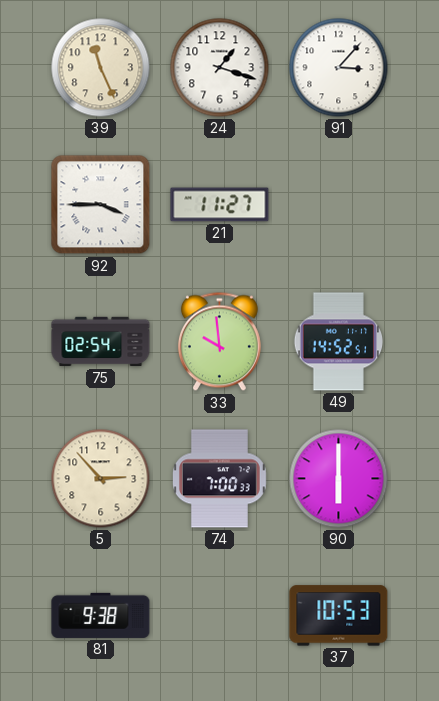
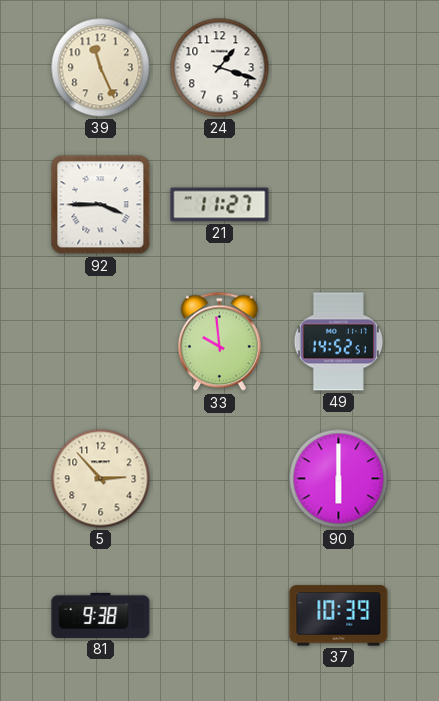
91: 3:07 -> none
75: 02:54 -> none
74: 7:00 -> none
37: 10:53 -> 10:39
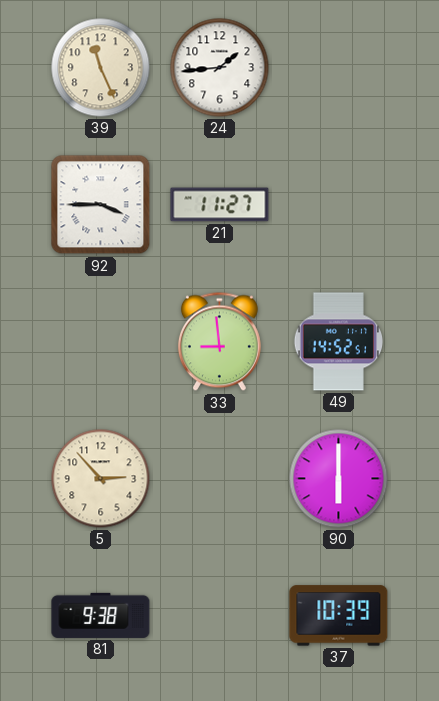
24: 1:18 -> 1:44
33: 9:59 -> 8:59
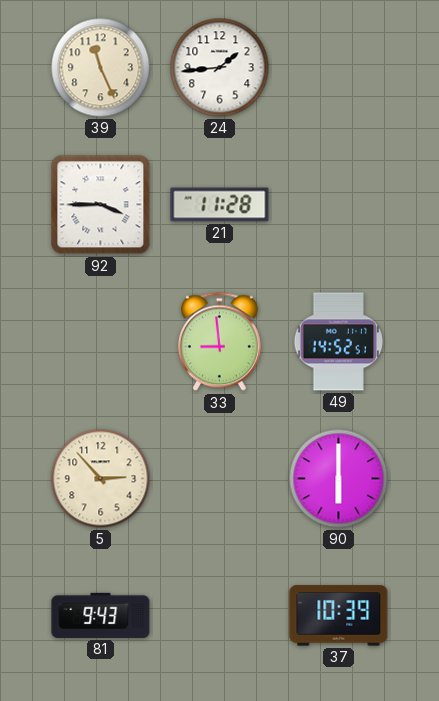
21: 11:27 -> 11:28
81: 9:38 -> 9:43
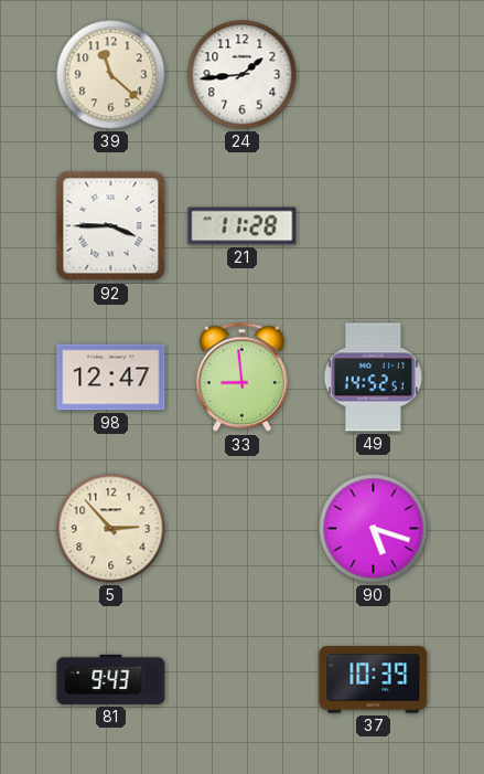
39: 11:26 -> 11:22
98: none -> 12:47
90: 6:00 -> 5:18
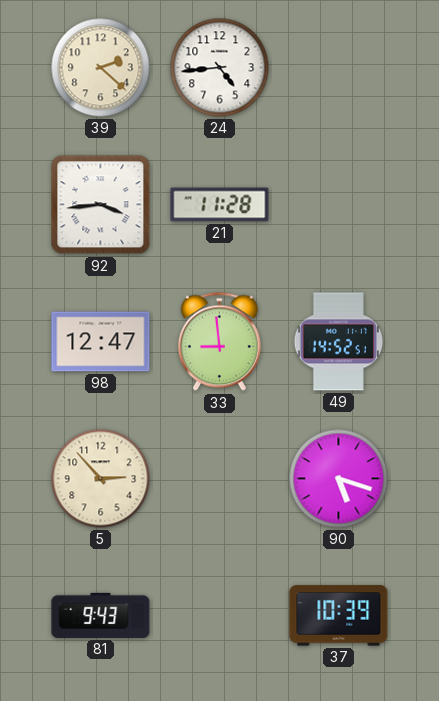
39: 11:22 -> 2:22
24: 1:44 -> 4:44
92: 3:45 -> 3:44
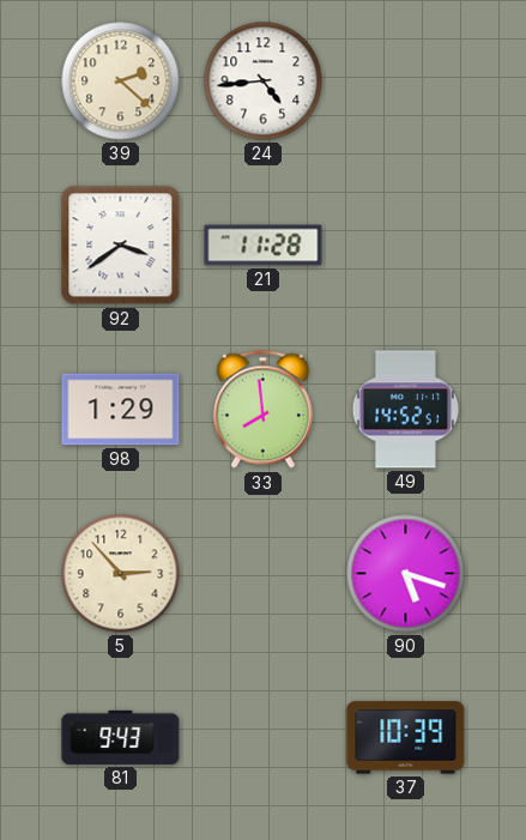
92: 3:44 -> 3:39
98: 12:47 -> 1:29
33: 8:59 -> 7:59
